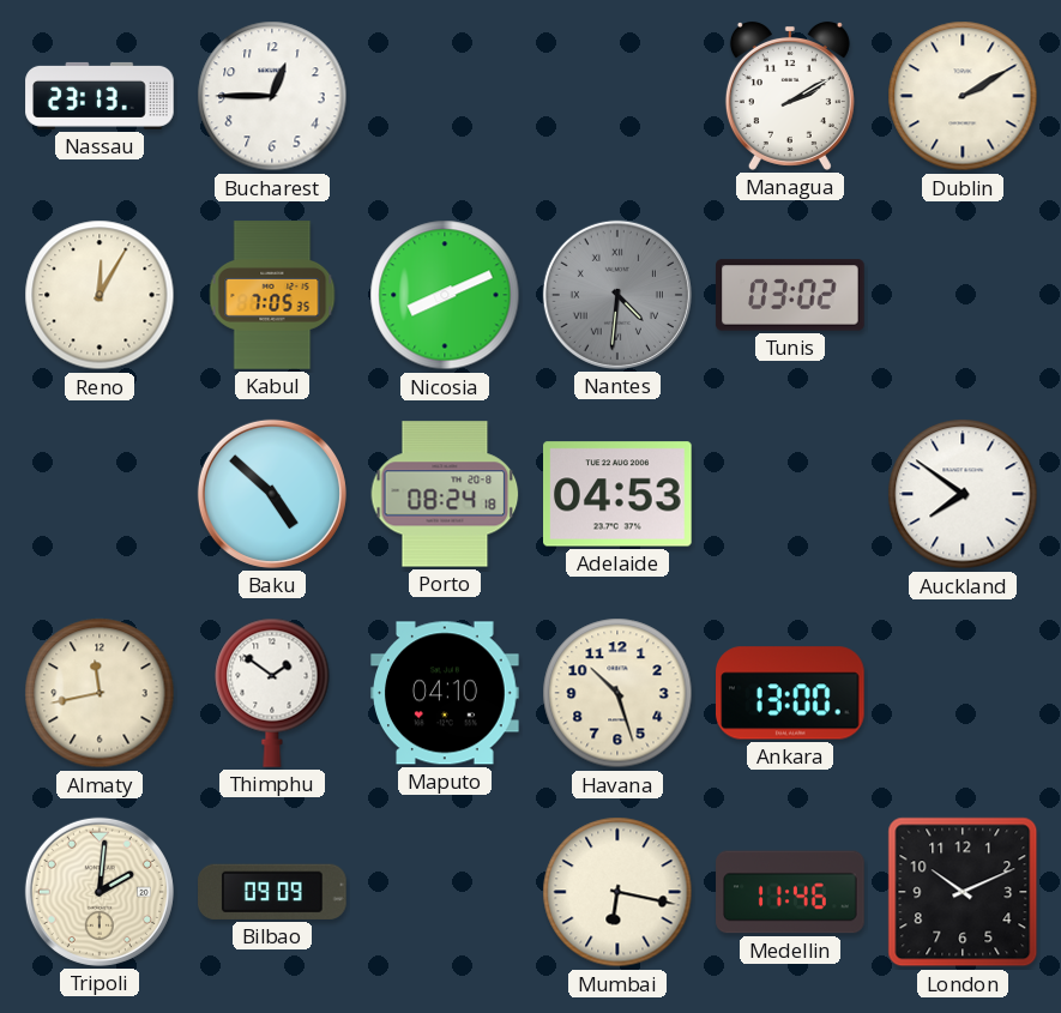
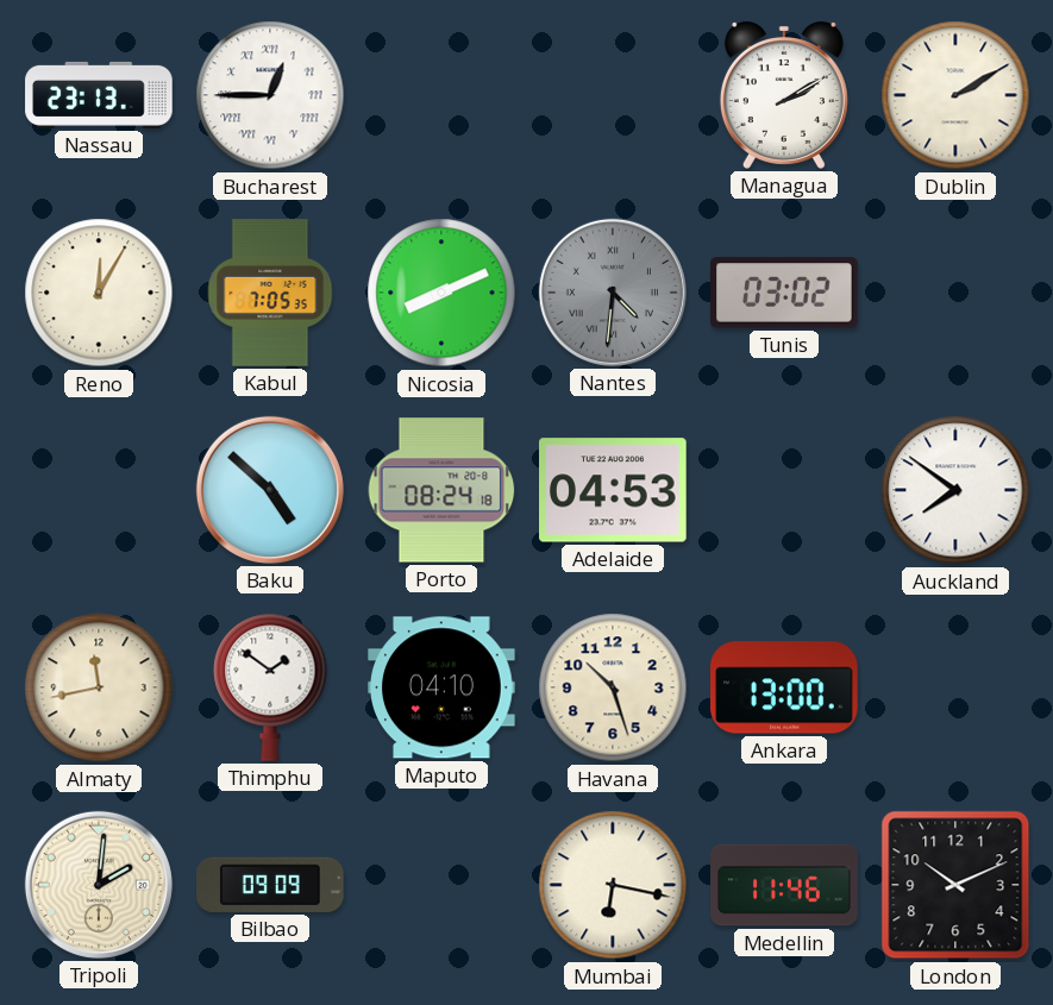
Bucharest numerals: Arabic -> Roman
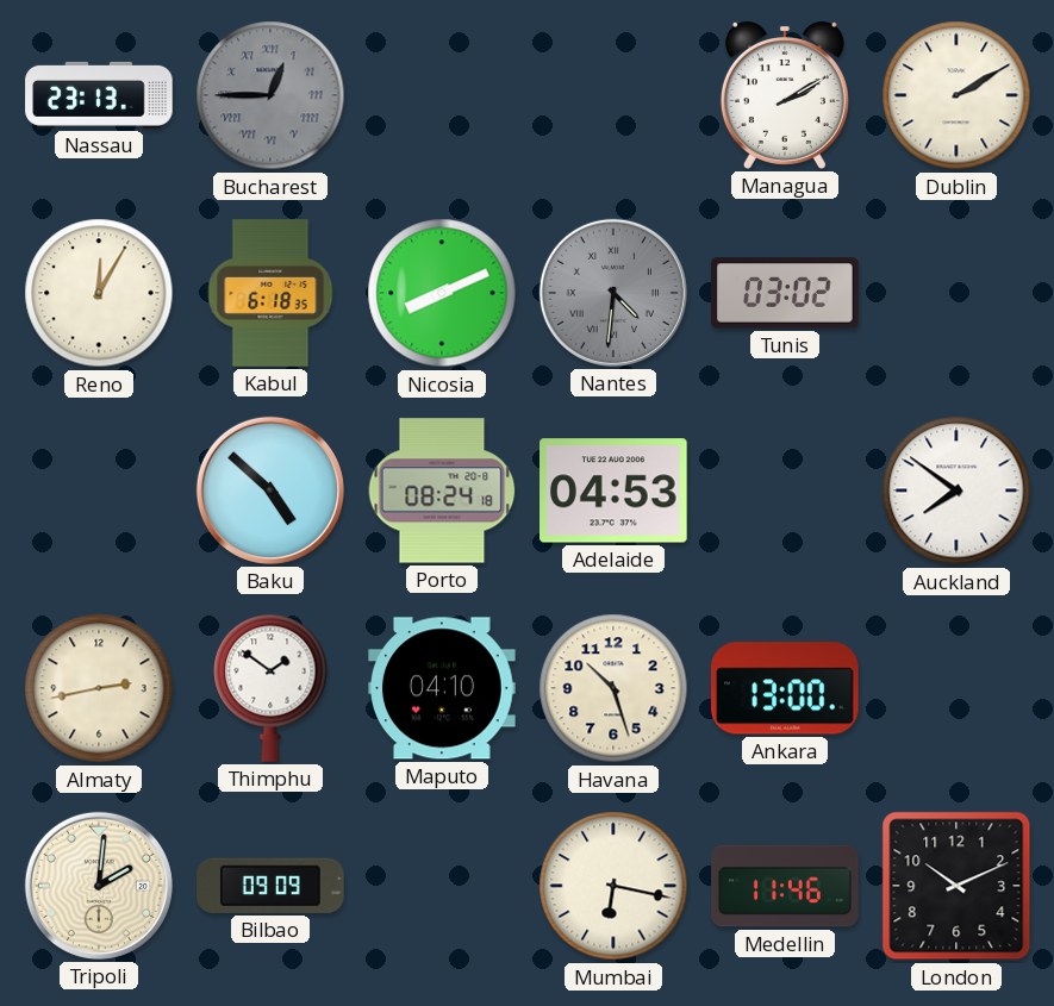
Bucharest dial: white -> grey
Kabul: 7:05 -> 6:18
Almaty: 11:43 -> 2:43
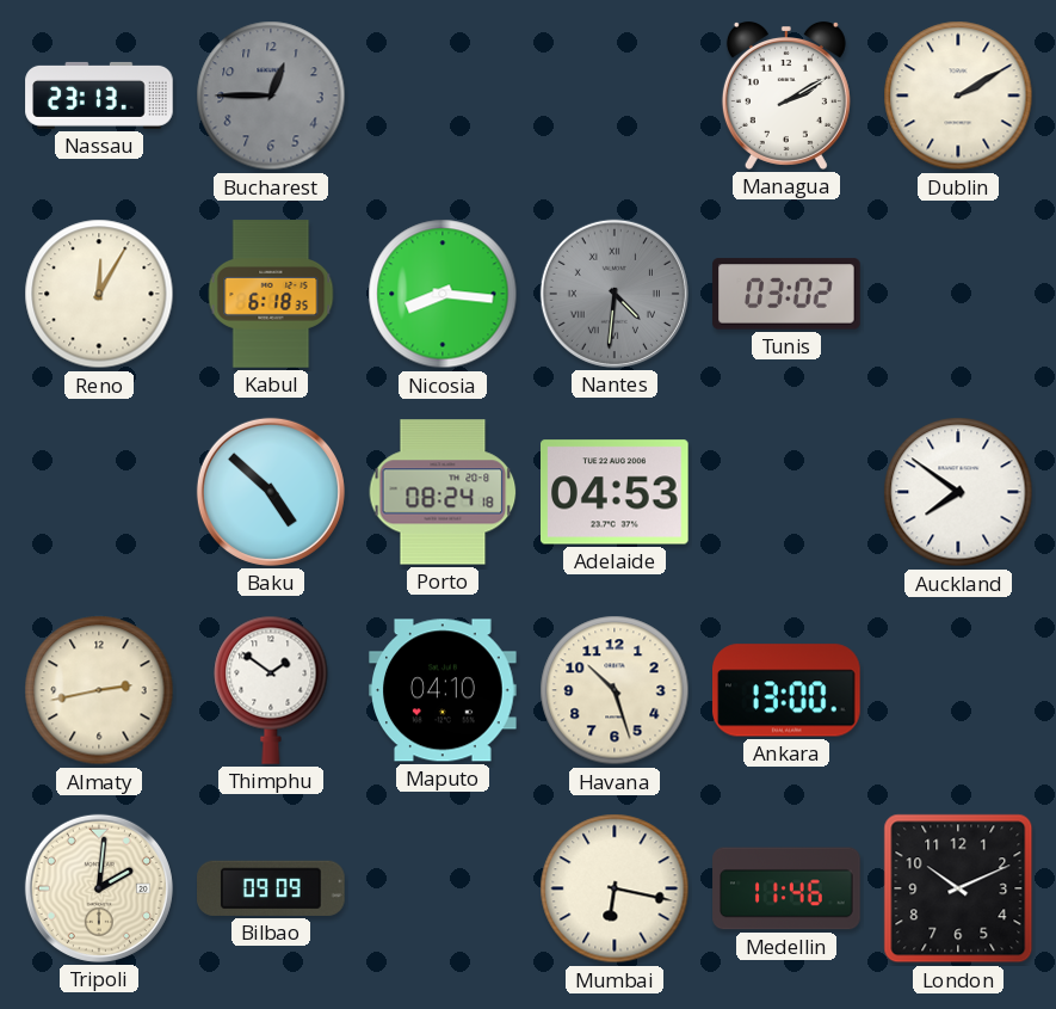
Bucharest numerals: Roman -> Arabic
Nicosia: 8:11 -> 8:16
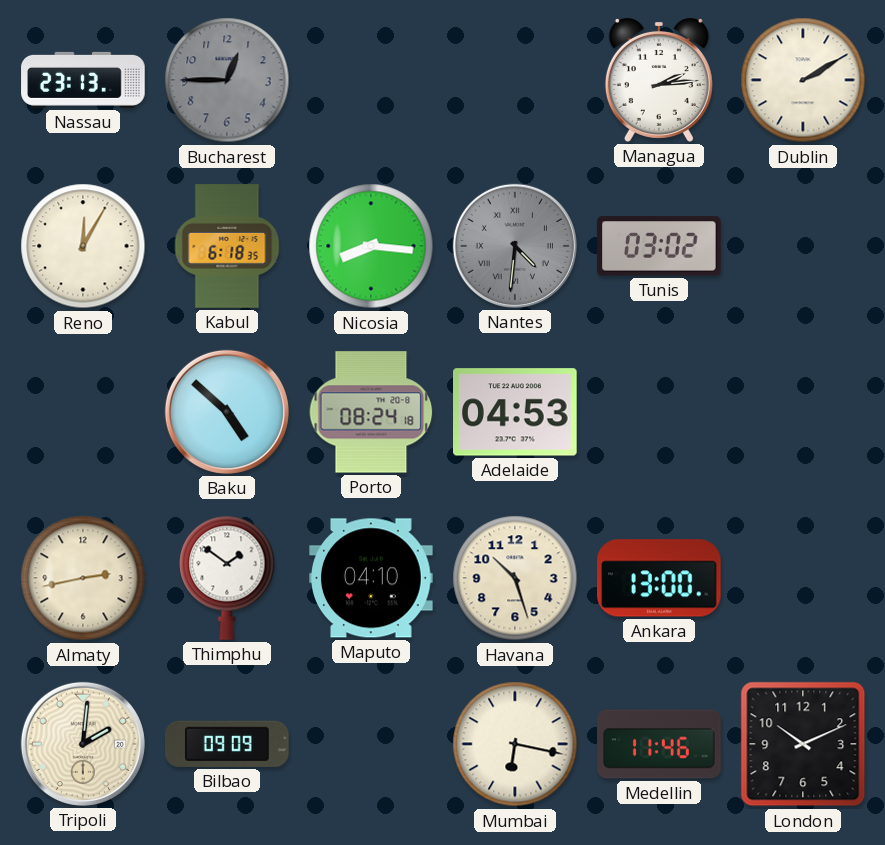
Managua: 2:10 -> 2:14
Auckland: 7:51 -> none
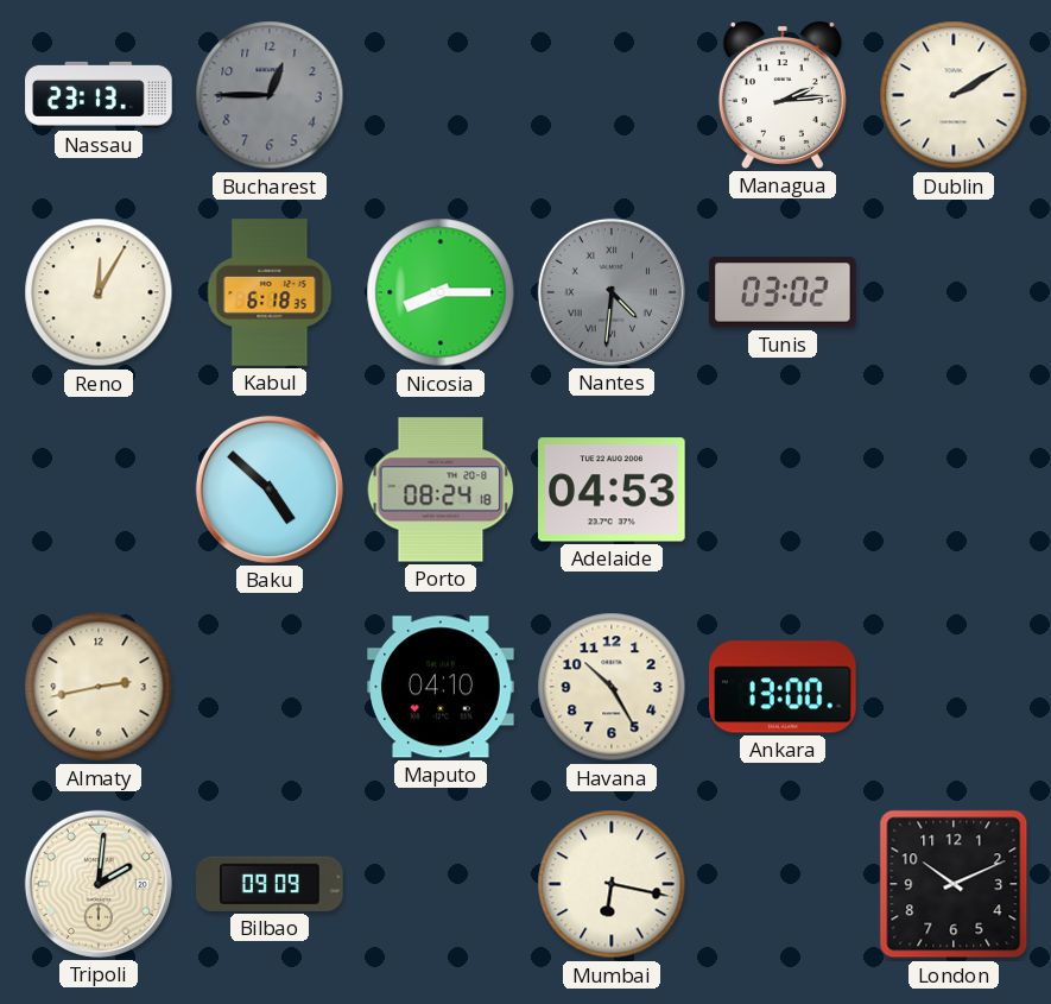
Nicosia: 8:16 -> 8:15
Thimphu: 1:51 -> none
Havana: 10:27 -> 10:25
Medellin: 11:46 -> none
